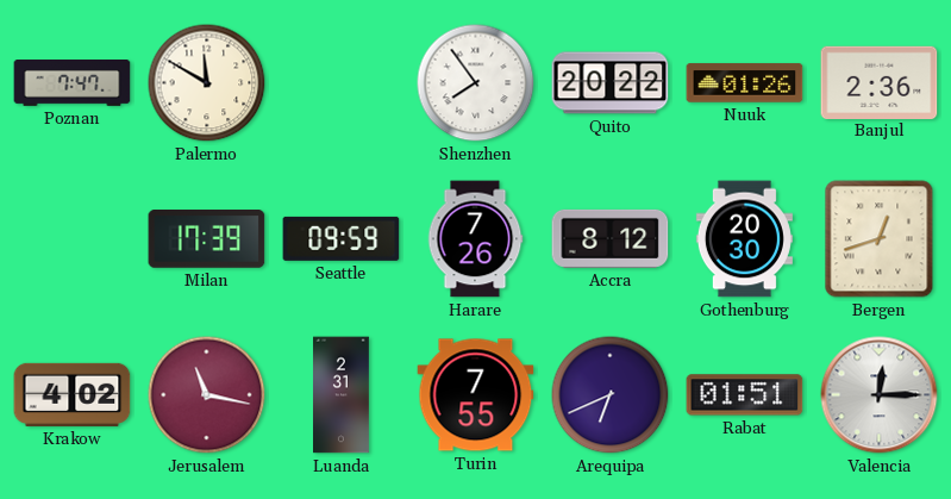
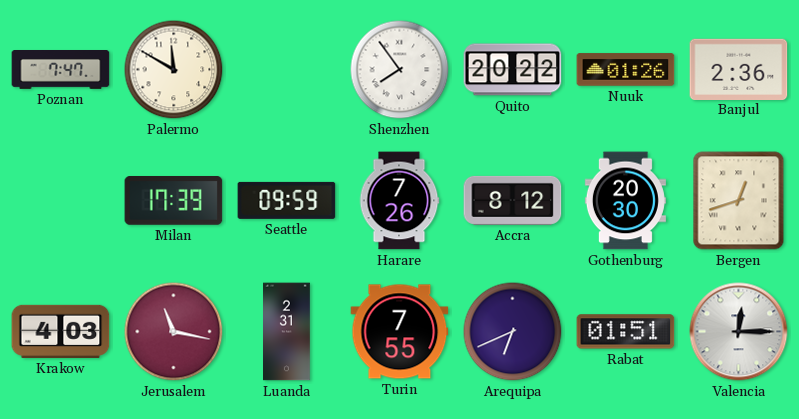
Krakow: 4:02 -> 4:03
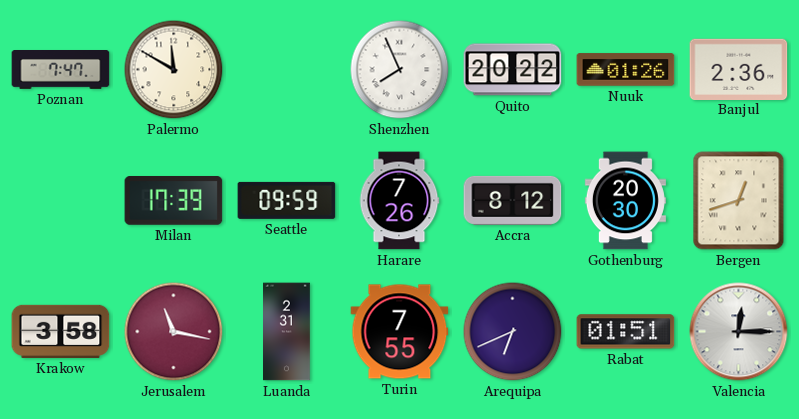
Shenzhen: 7:54 -> 7:56
Krakow: 4:03 -> 3:58
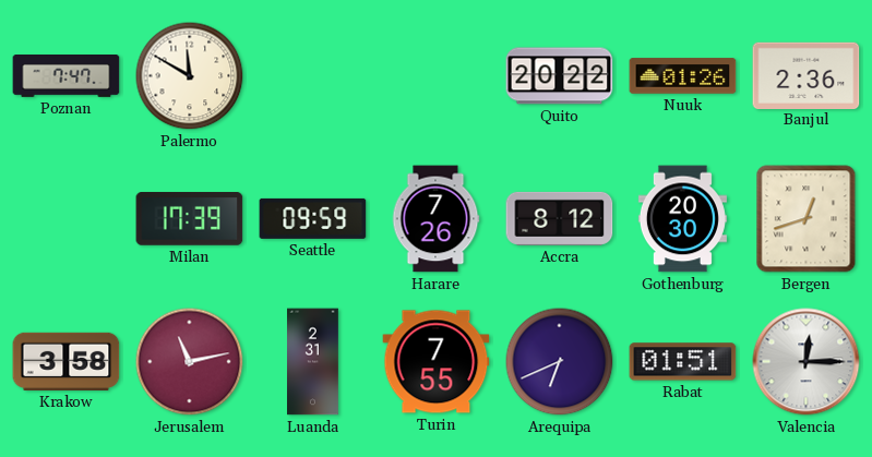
Shenzhen: 7:56 -> none
Jerusalem: 11:17 -> 11:13
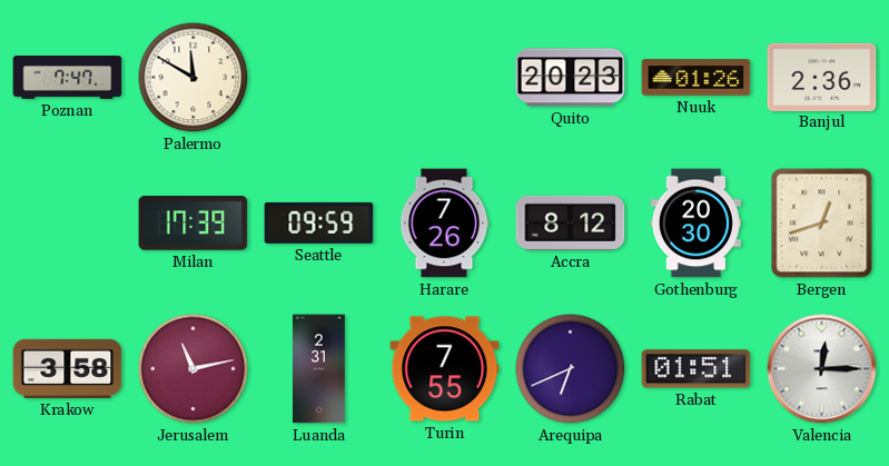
Quito: 20:22 -> 20:23
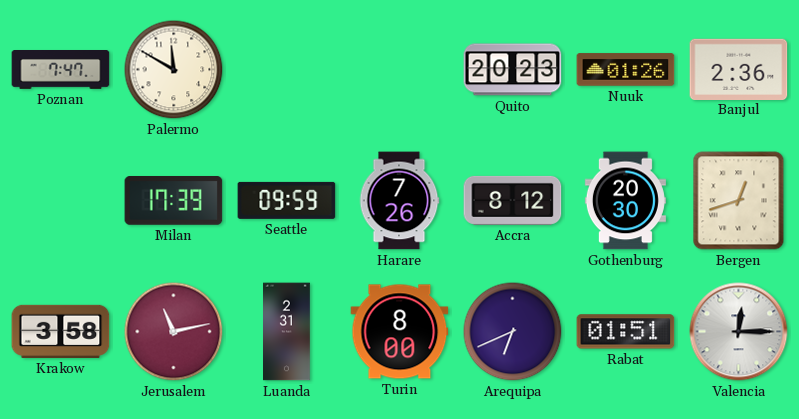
Turin: 7:55 -> 8:00
